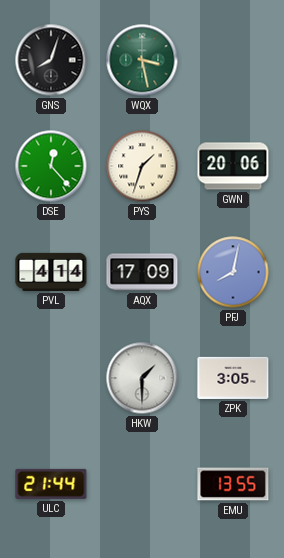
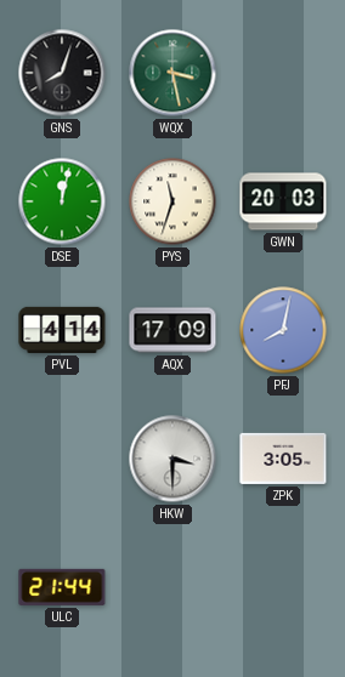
DSE: 12:23 -> 12:02
PYS: 1:33 -> 11:33
GWN: 20:06 -> 20:03
HKW: 1:30 -> 3:30
EMU: 13:55 -> none
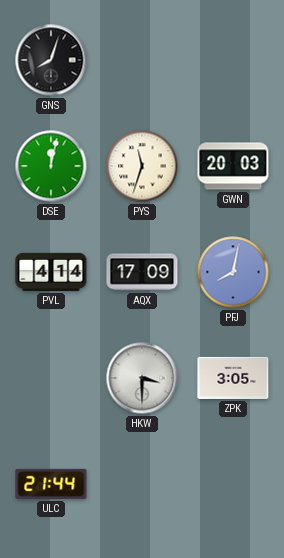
WQX: 3:28 -> none
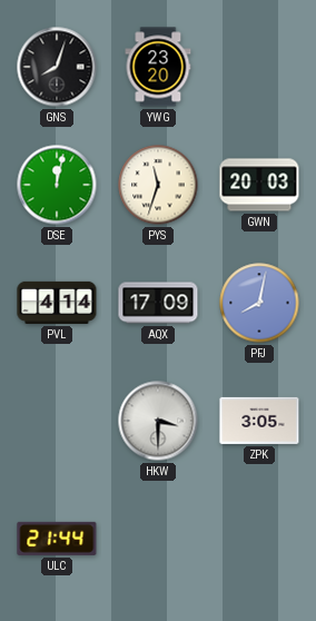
YWG: none -> 23:20
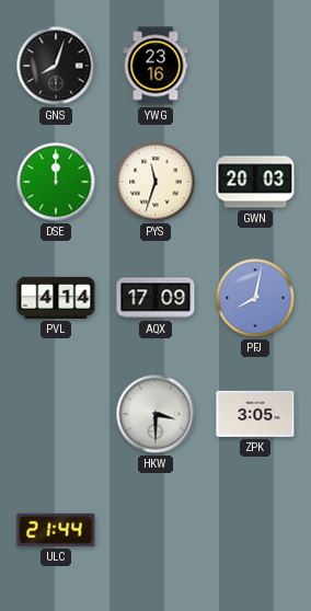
YWG: 23:20 -> 23:16
DSE: 12:02 -> 12:00
